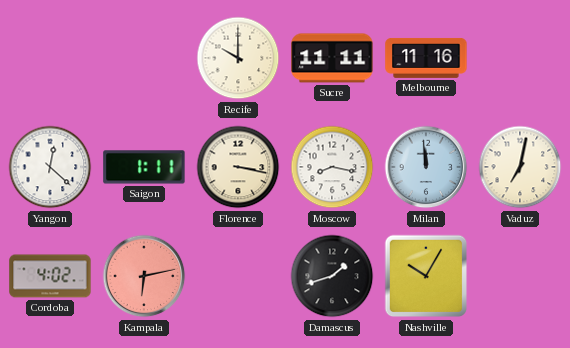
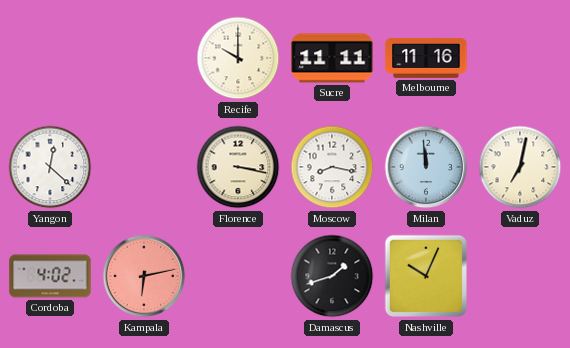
Saigon: 1:11 -> none
Nashville: 10:05 -> 10:04
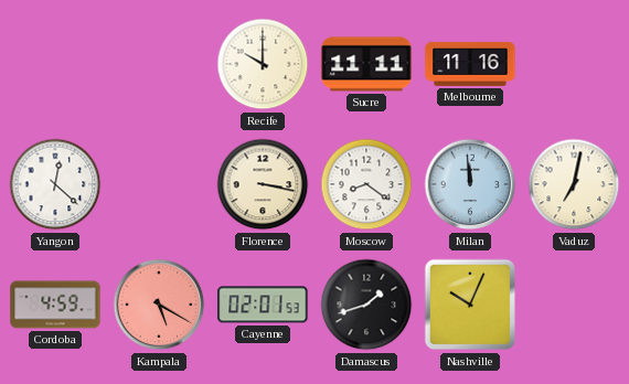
Moscow: 8:17 -> 8:21
Cordoba: 4:02 -> 4:59
Kampala: 6:13 -> 5:20
Cayenne: none -> 02:01
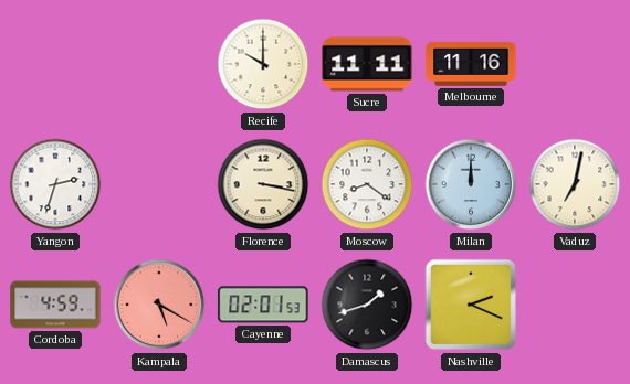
Yangon: 12:22 -> 2:33
Milan: 11:59 -> 12:00
Nashville: 10:04 -> 2:19
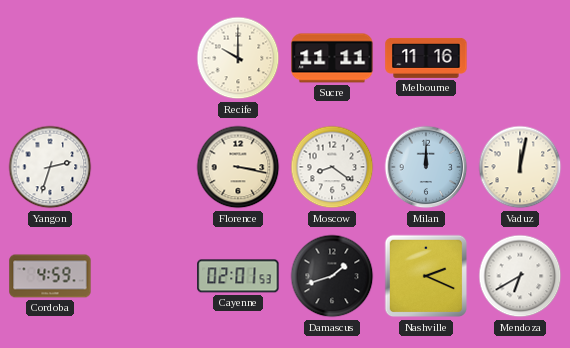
Vaduz: 7:02 -> 12:02
Kampala: 5:20 -> none
Mendoza: none -> 6:40
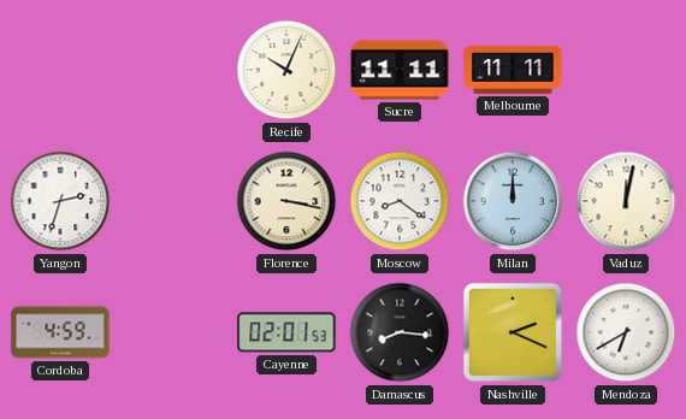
Recife: 10:00 -> 10:04
Melbourne: 11:16 -> 11:11
Damascus: 1:42 -> 8:16
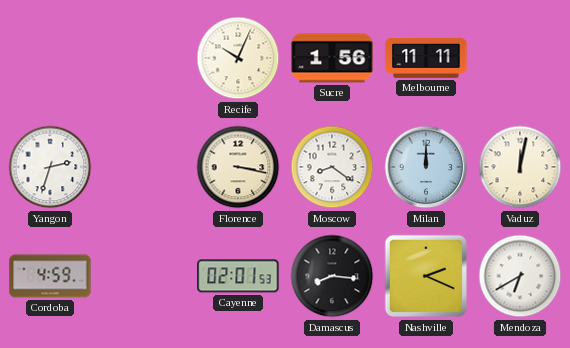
Sucre: 11:11 -> 1:56
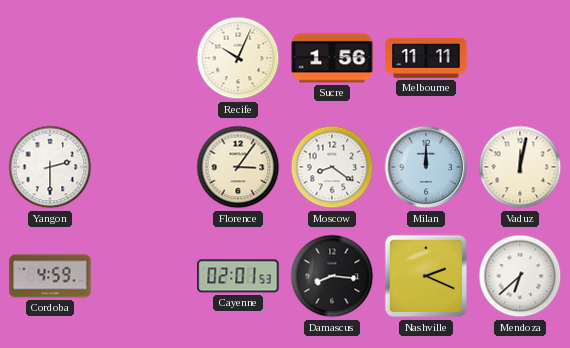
Yangon: 2:33 -> 2:30
Florence: 3:17 -> 3:06
Mendoza: 6:40 -> 6:38
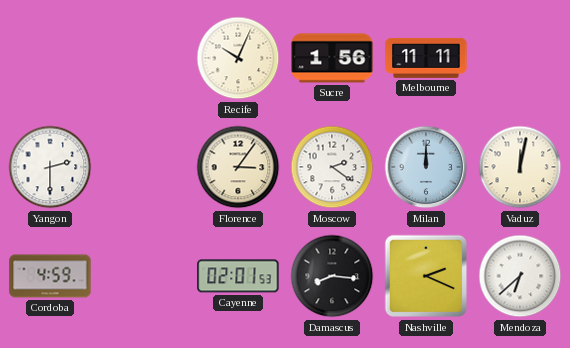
Moscow: 8:21 -> 2:21
